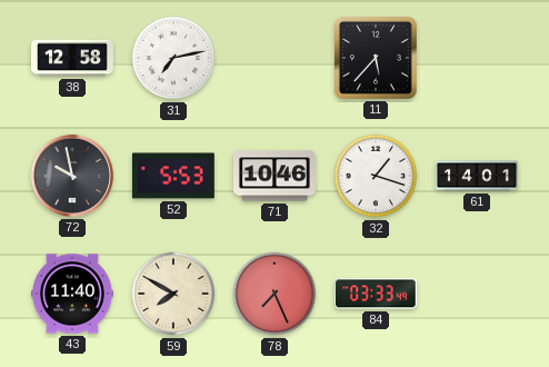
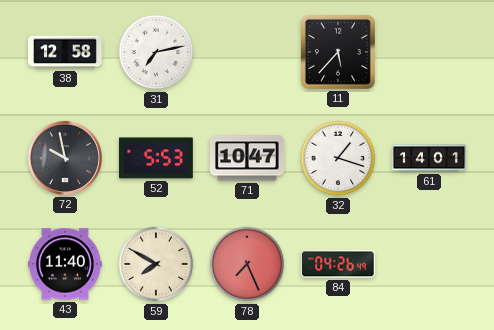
71: 10:46 -> 10:47
84: 03:33 -> 04:26
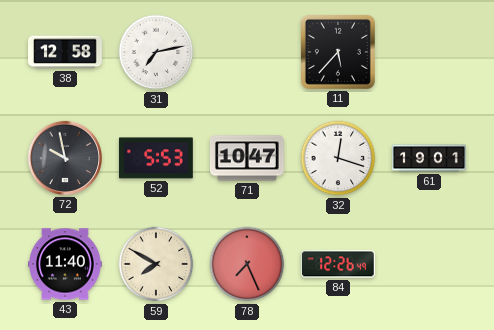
32: 1:18 -> 12:18
61: 14:01 -> 19:01
84: 04:26 -> 12:26
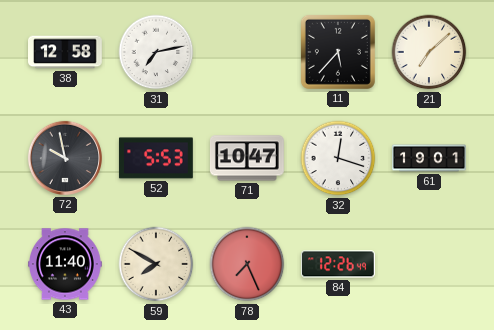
21: none -> 7:08
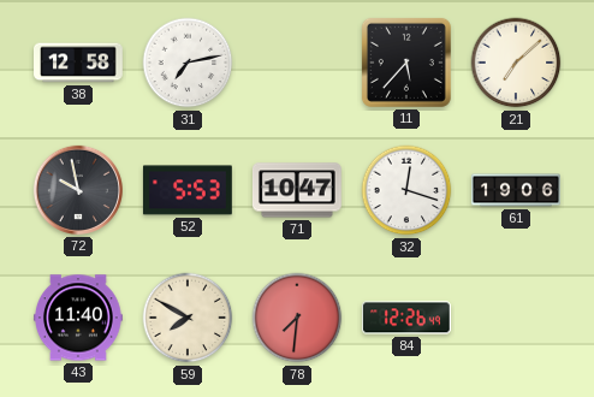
61: 19:01 -> 19:06
78: 7:26 -> 7:31
